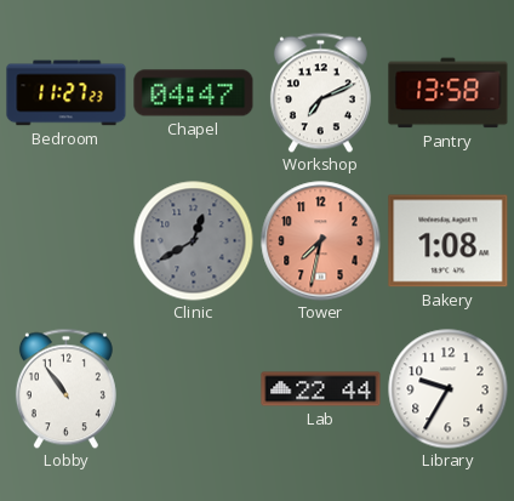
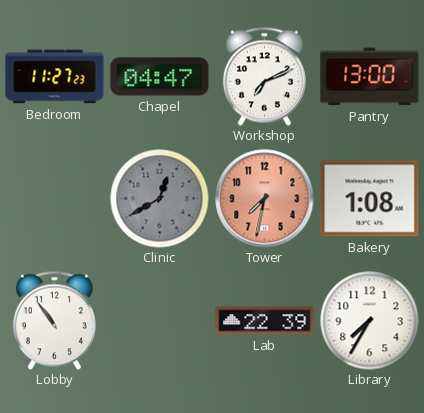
Pantry: 13:58 -> 13:00
Lab: 22:44 -> 22:39
Library: 9:35 -> 7:35
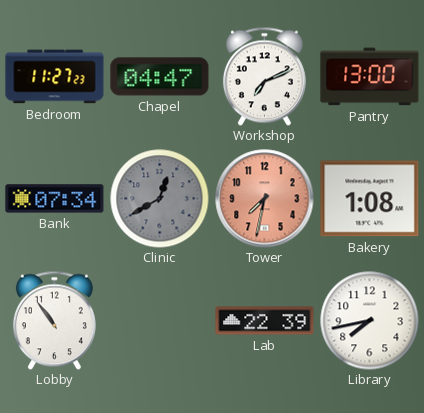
Bank: none -> 07:34
Library: 7:35 -> 7:43
